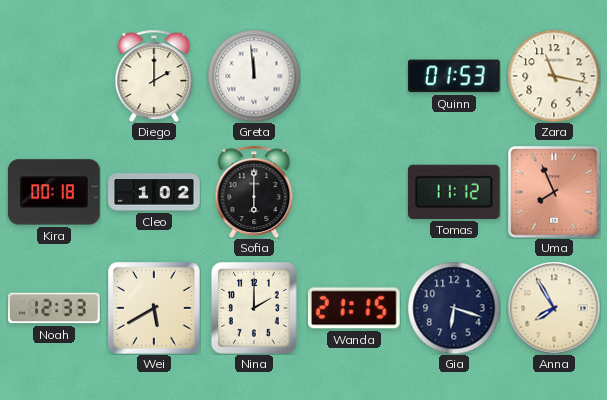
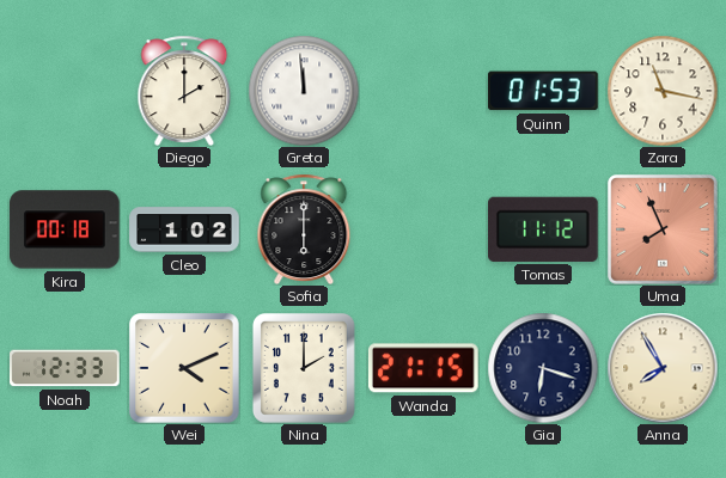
Wei: 5:40 -> 4:11
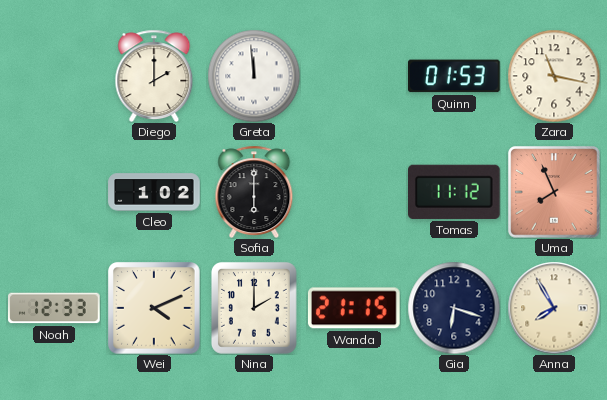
Kira: 00:18 -> none
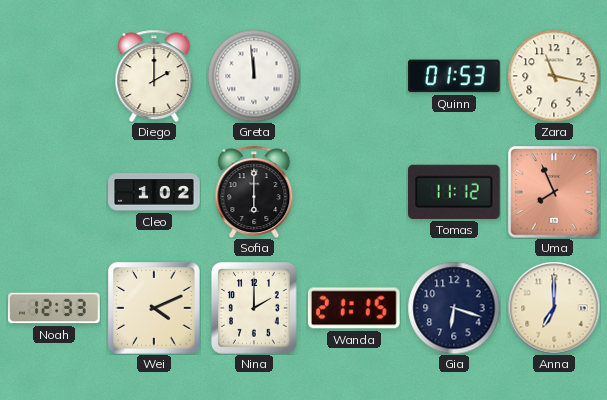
Anna: 7:55 -> 7:00
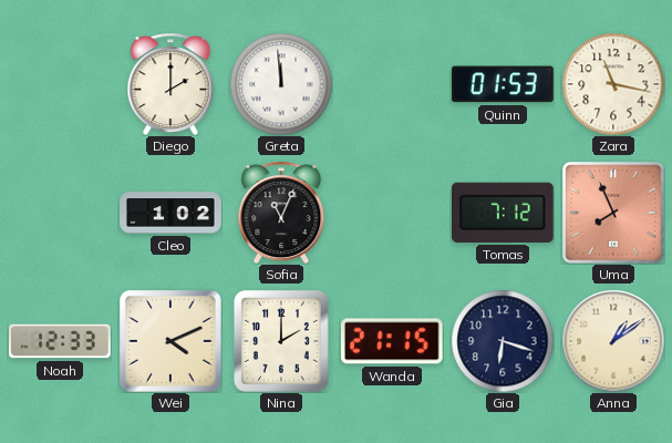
Sofia: 6:00 -> 11:04
Tomas: 11:12 -> 7:12
Anna: 7:00 -> 1:09
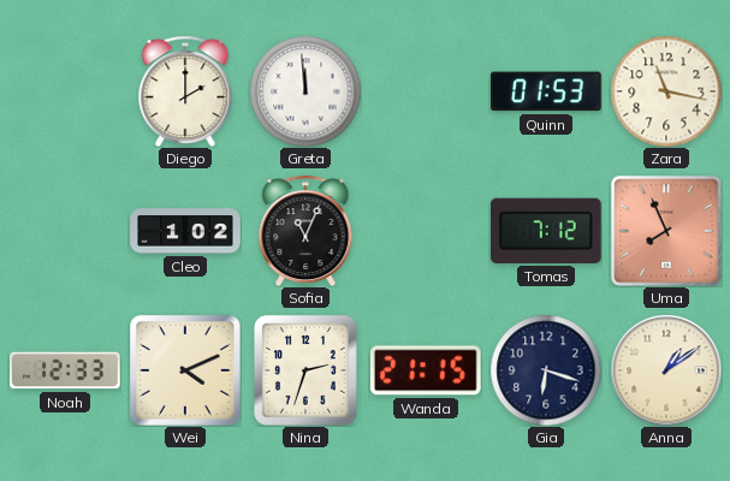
Nina: 2:00 -> 2:33
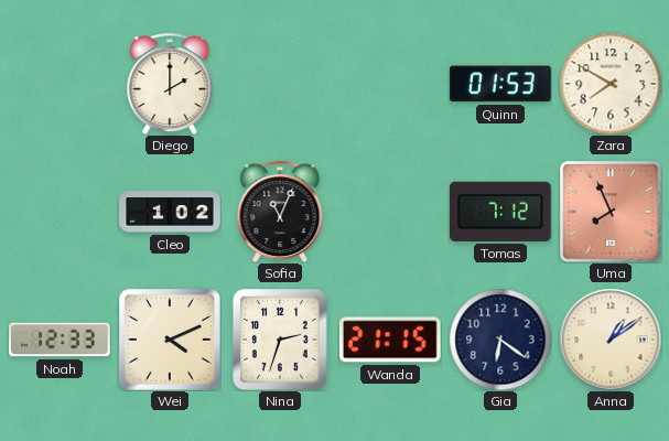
Greta: 11:59 -> none
Zara: 11:17 -> 7:50
Gia: 6:18 -> 6:21
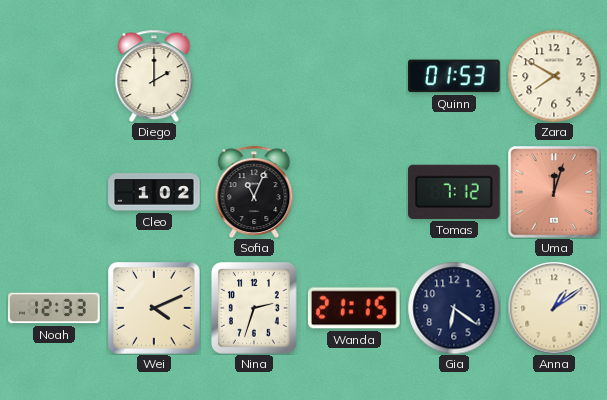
Uma: 7:56 -> 12:03
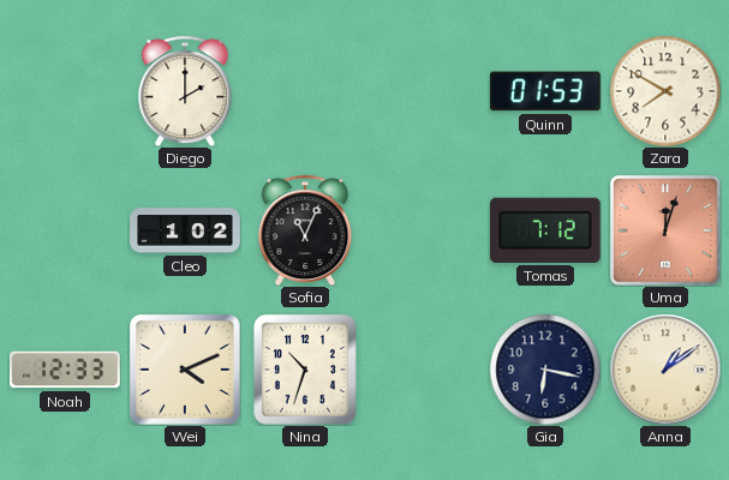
Nina: 2:33 -> 10:33
Wanda: 21:15 -> none
Gia: 6:21 -> 6:17
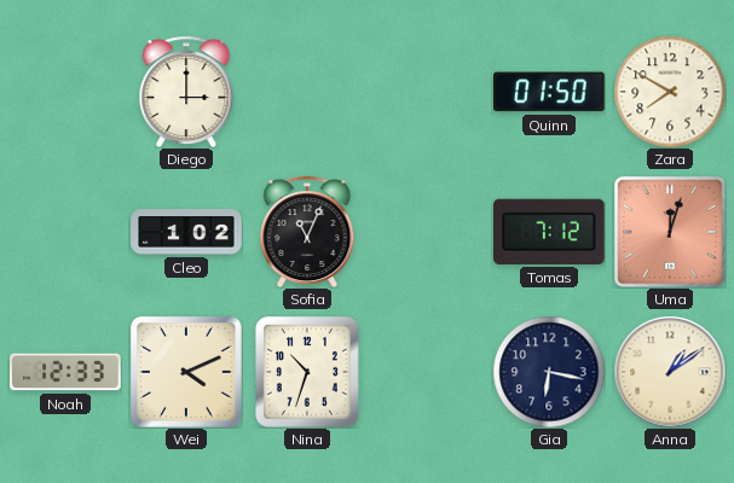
Diego: 2:00 -> 3:00
Quinn: 01:53 -> 01:50
